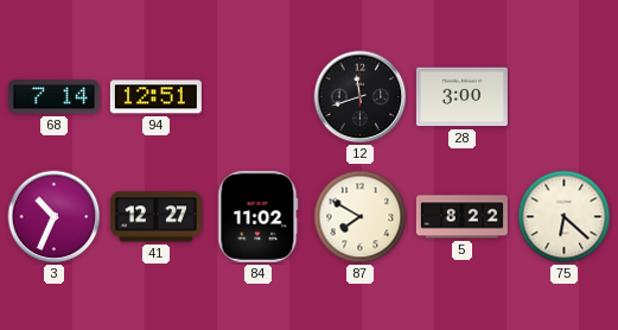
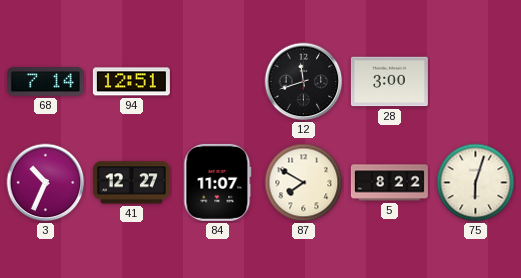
84: 11:02 -> 11:07
75: 6:22 -> 6:03
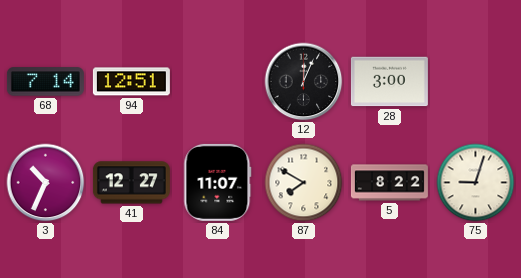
12: 11:42 -> 12:04
75: 6:03 -> 9:03
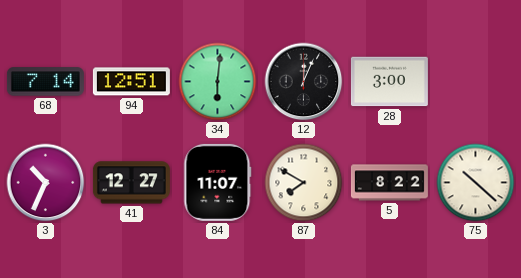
34: none -> 6:01
75: 9:03 -> 10:22
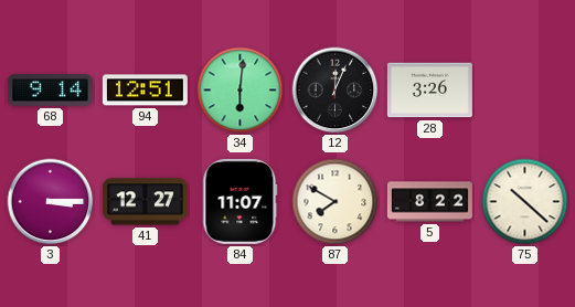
68: 7:14 -> 9:14
28: 3:00 -> 3:26
3: 10:34 -> 3:15
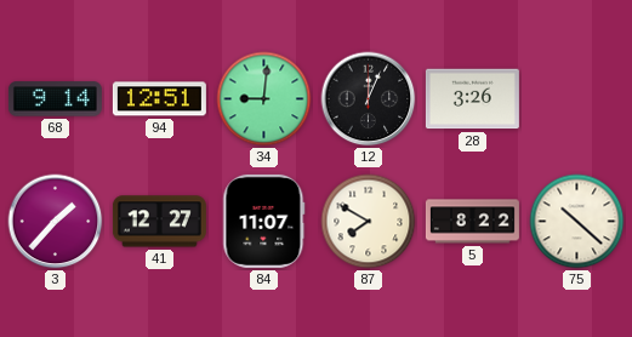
34: 6:01 -> 9:01
3: 3:15 -> 1:37
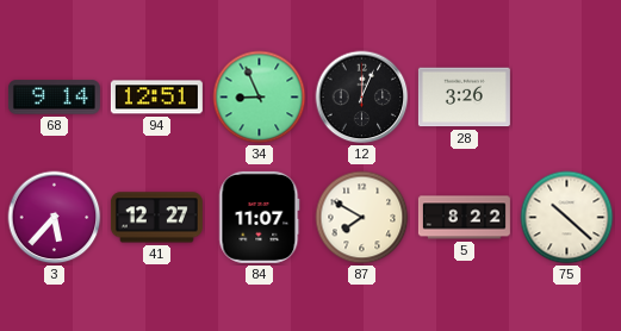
34: 9:01 -> 8:56
3: 1:37 -> 5:37
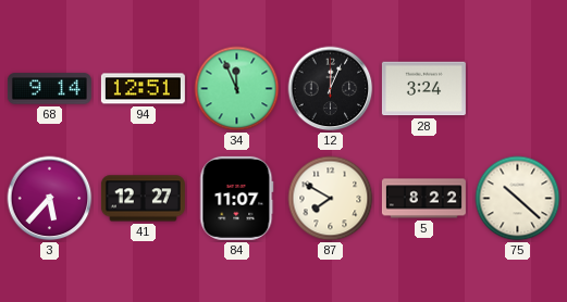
34: 8:56 -> 11:56
28: 3:26 -> 3:24
